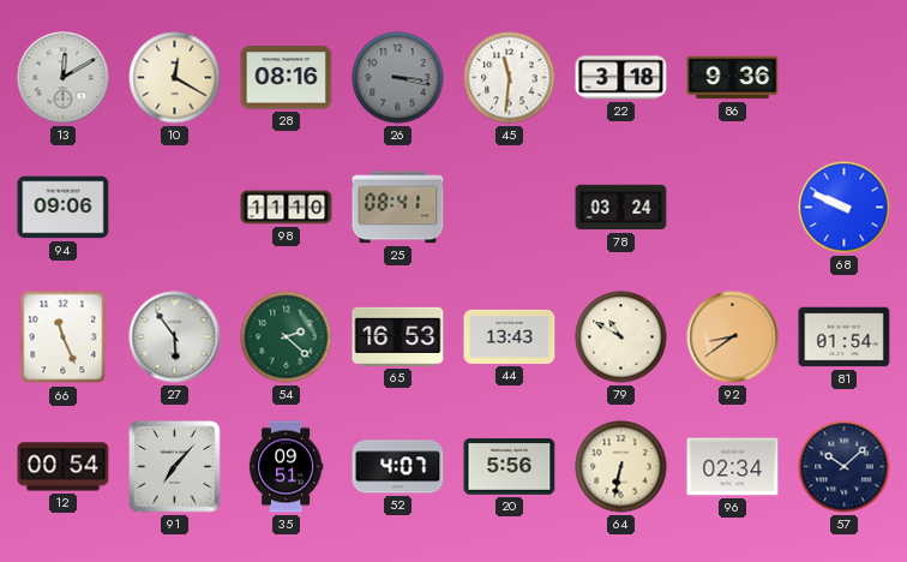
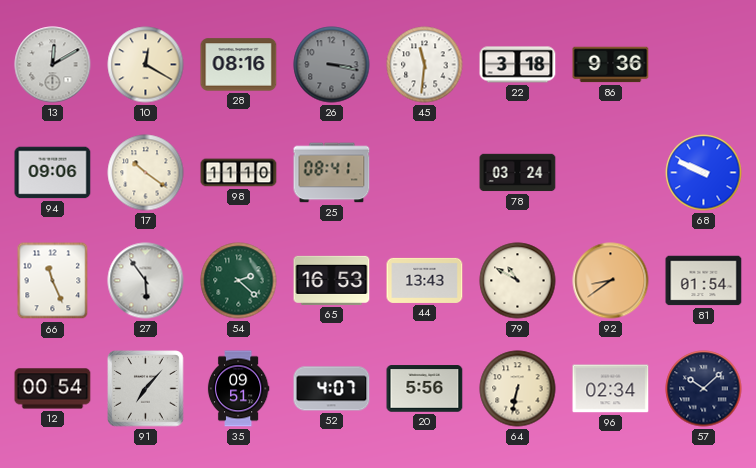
17: none -> 10:21
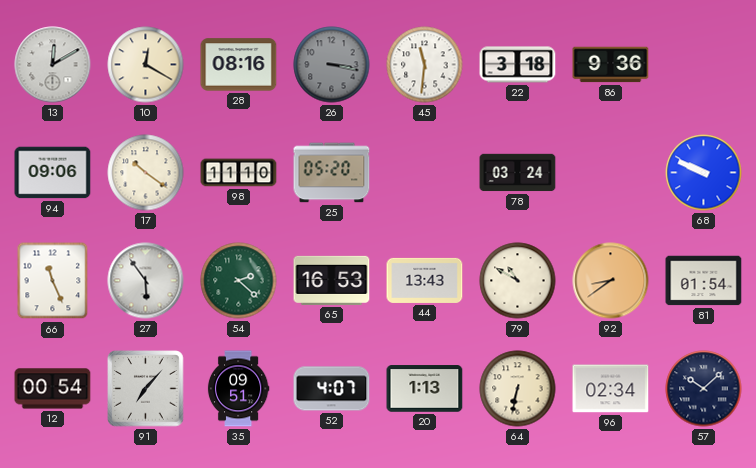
25: 08:41 -> 05:20
20: 5:56 -> 1:13
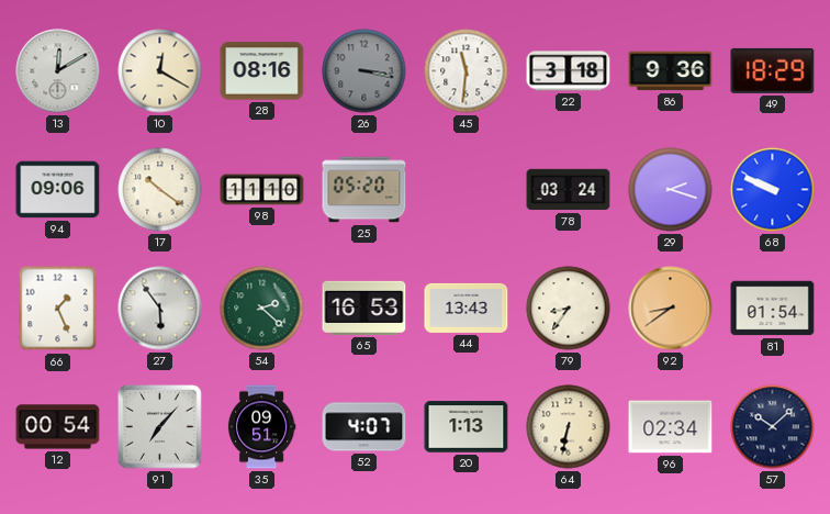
49: none -> 18:29
29: none -> 2:18
66: 11:26 -> 1:26
79: 10:50 -> 8:36
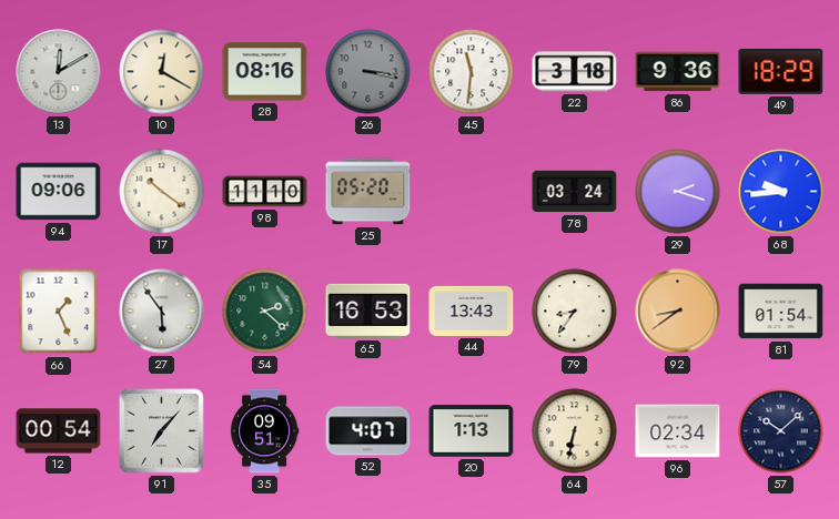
68: 9:49 -> 9:44
